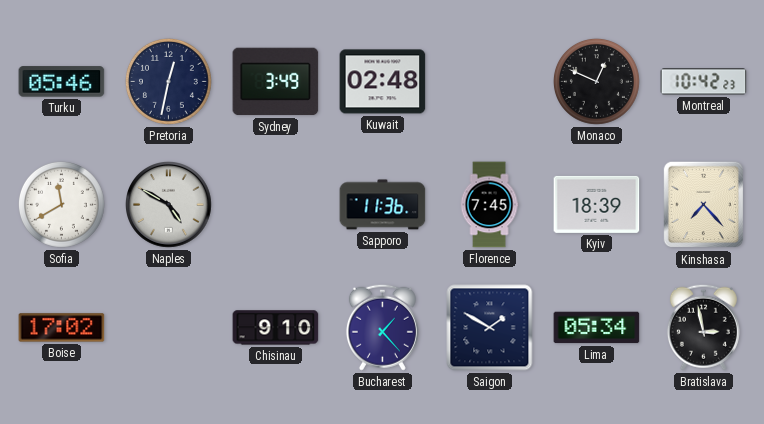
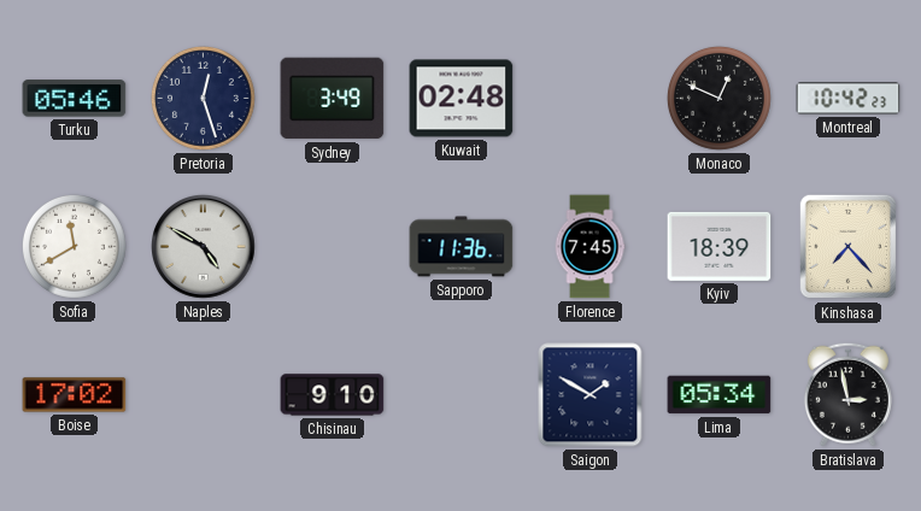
Pretoria: 12:32 -> 12:27
Bucharest: 1:23 -> none
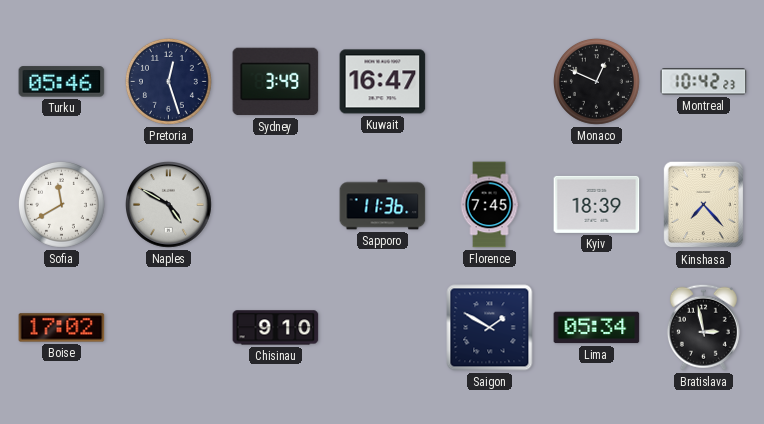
Kuwait: 02:48 -> 16:47
